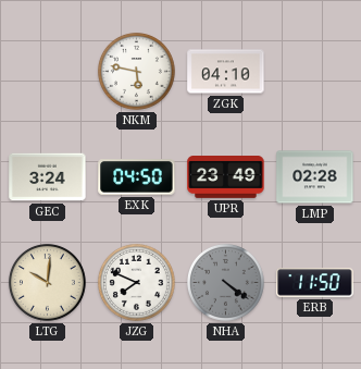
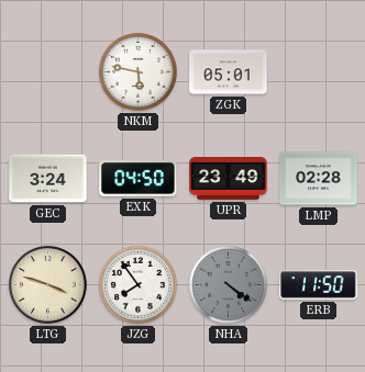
ZGK: 04:10 -> 05:01
LTG: 10:01 -> 3:48
JZG: 7:49 -> 7:54
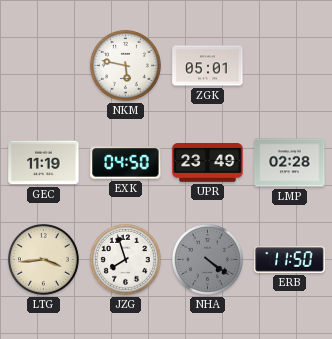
GEC: 3:24 -> 11:19
LTG: 3:48 -> 3:44
JZG: 7:54 -> 7:57
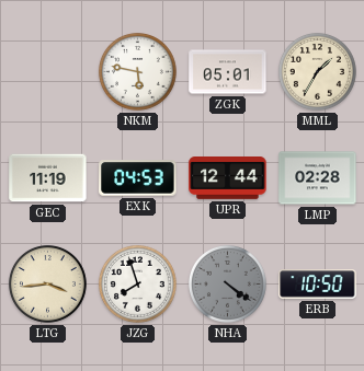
MML: none -> 1:35
EXK: 04:50 -> 04:53
UPR: 23:49 -> 12:44
ERB: 11:50 -> 10:50
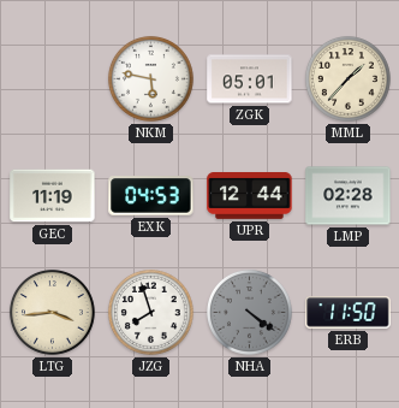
MML: 1:35 -> 1:37
ERB: 10:50 -> 11:50
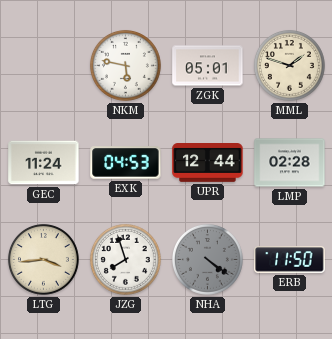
MML: 1:37 -> 1:48
GEC: 11:19 -> 11:24
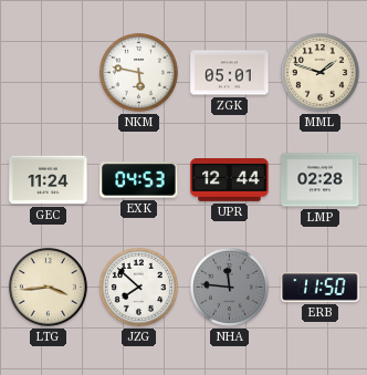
JZG: 7:57 -> 7:52
NHA: 4:21 -> 11:46
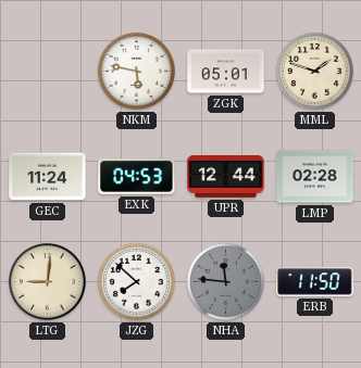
LTG: 3:44 -> 9:01
